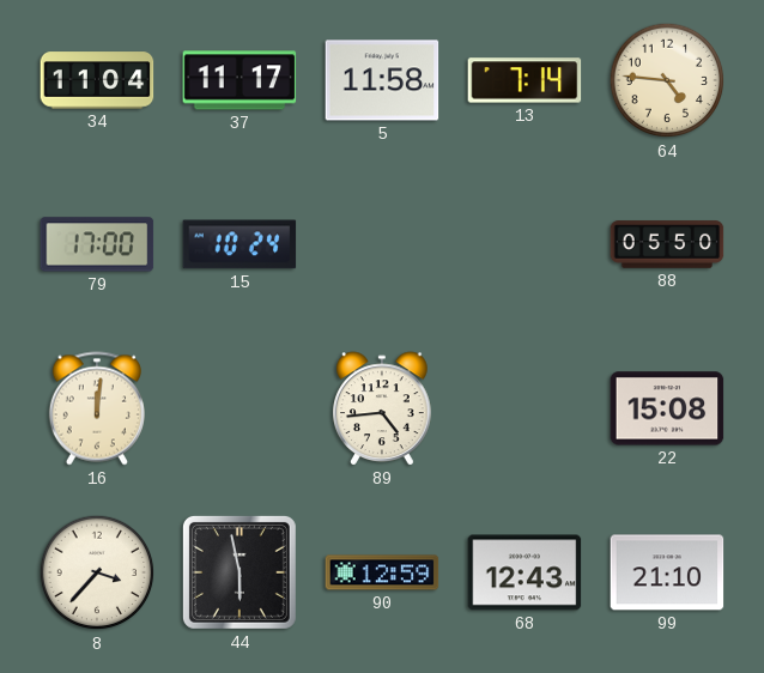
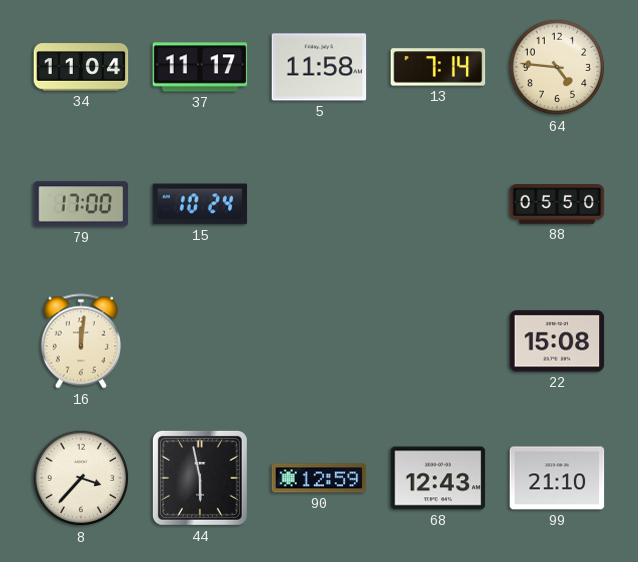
89: 4:44 -> none
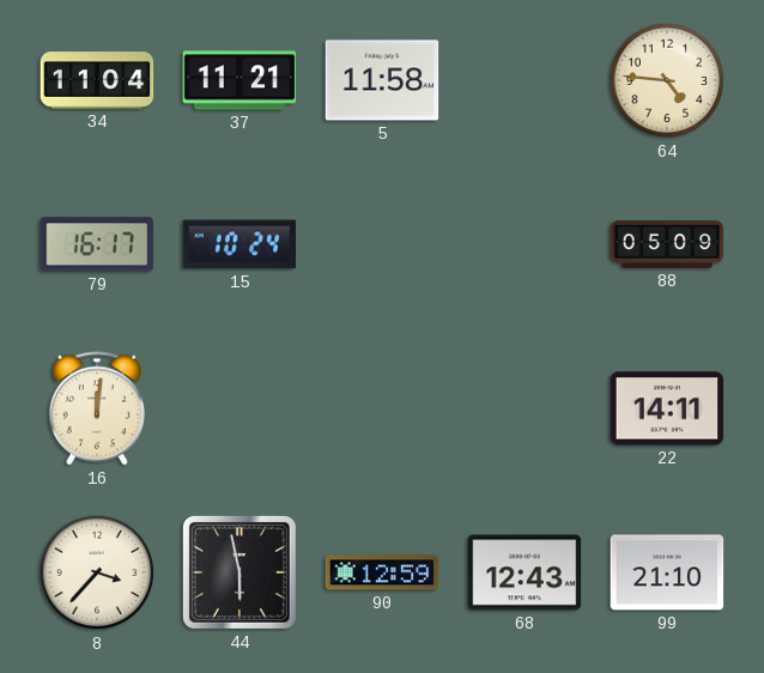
37: 11:17 -> 11:21
13: 7:14 -> none
79: 17:00 -> 16:17
88: 05:50 -> 05:09
22: 15:08 -> 14:11
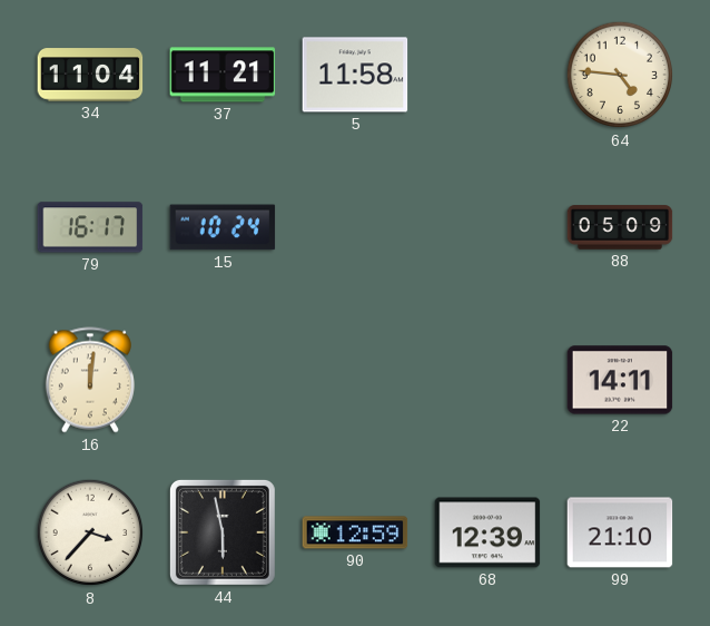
68: 12:43 -> 12:39
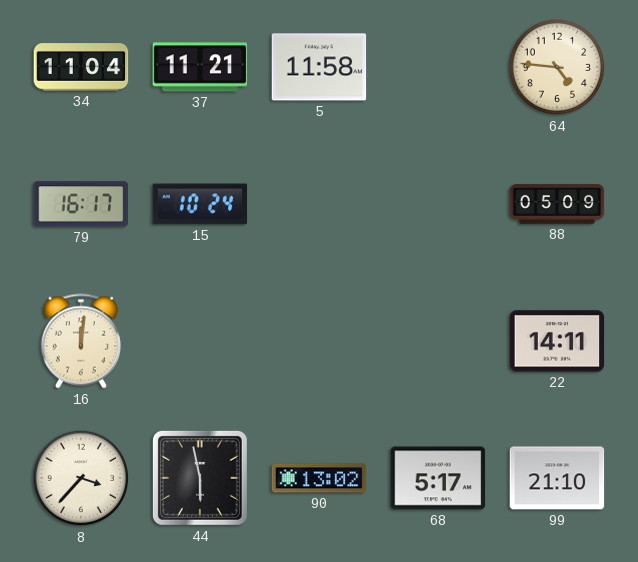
90: 12:59 -> 13:02
68: 12:39 -> 5:17
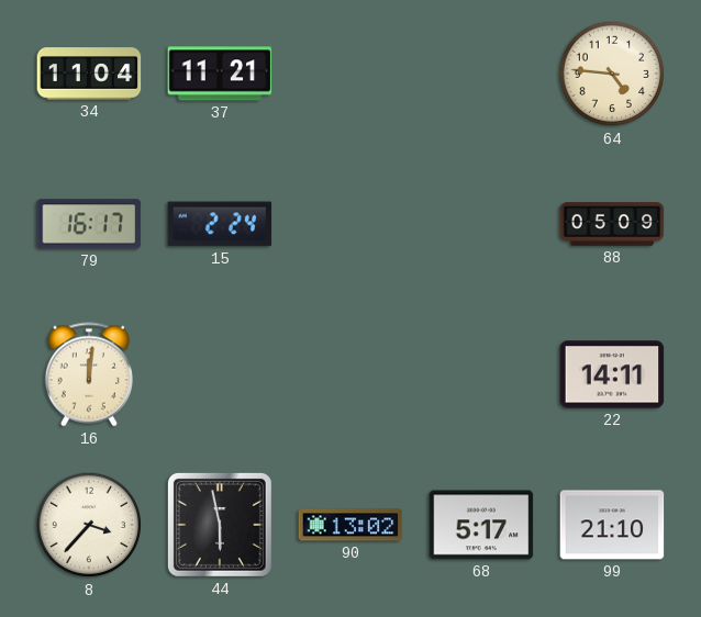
5: 11:58 -> none
15: 10:24 -> 2:24
